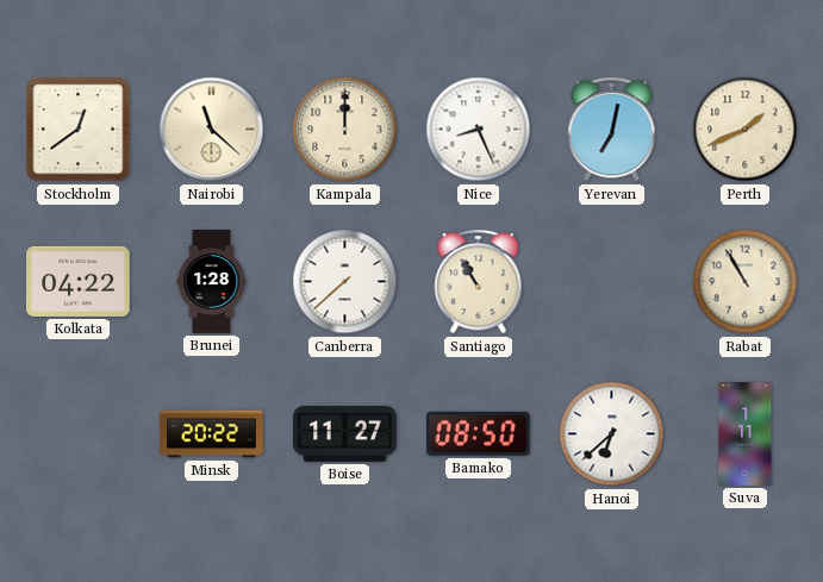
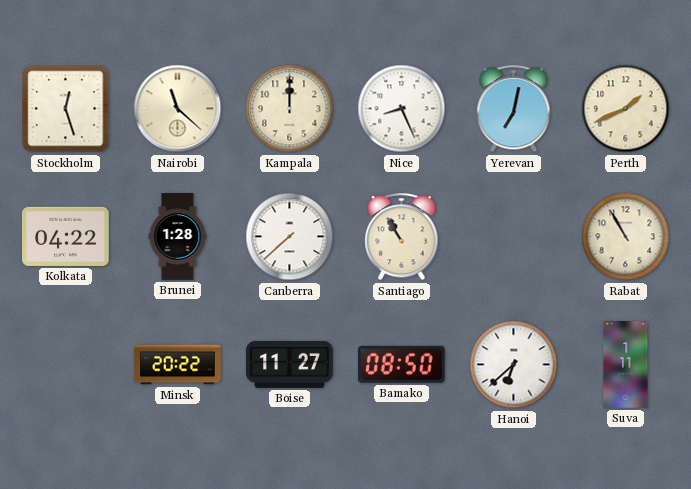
Stockholm: 12:39 -> 12:27
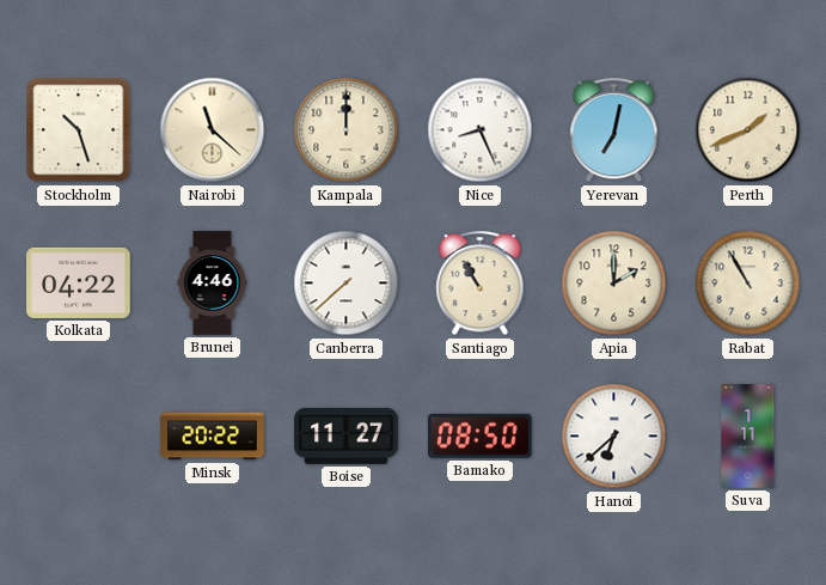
Stockholm: 12:27 -> 10:27
Brunei: 1:28 -> 4:46
Apia: none -> 2:00
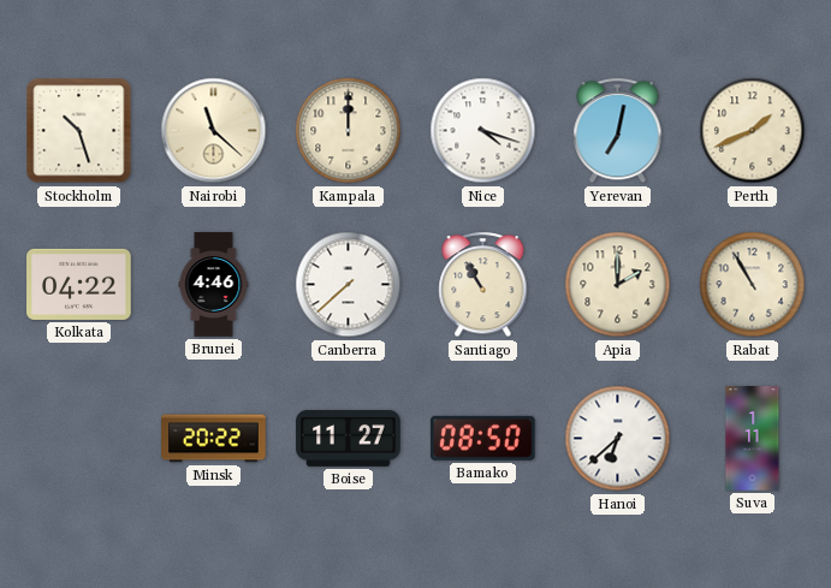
Nice: 8:26 -> 4:18
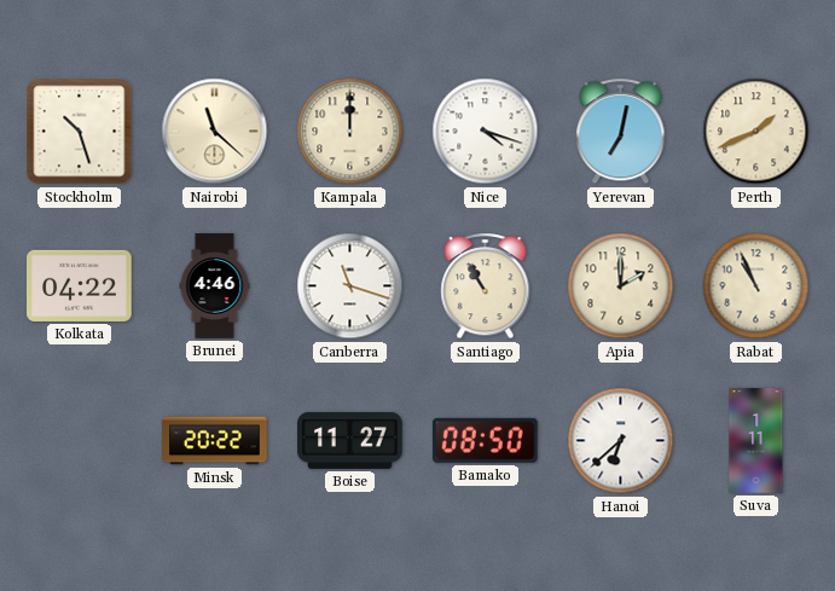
Canberra: 7:38 -> 11:18
Rabat: 10:55 -> 10:56
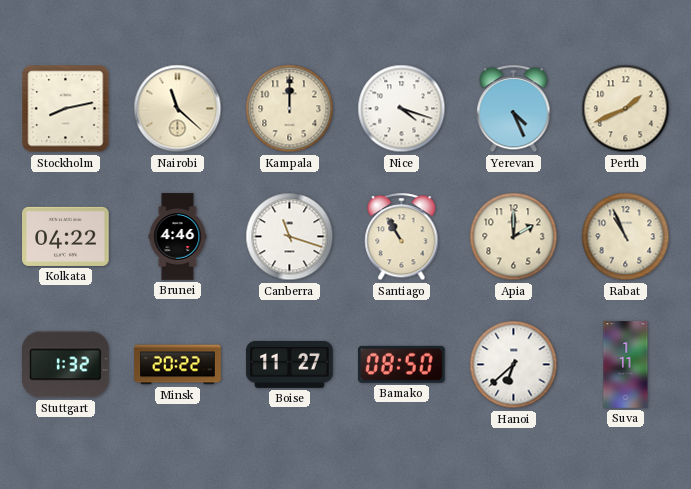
Stockholm: 10:27 -> 8:13
Yerevan: 7:02 -> 4:26
Stuttgart: none -> 1:32
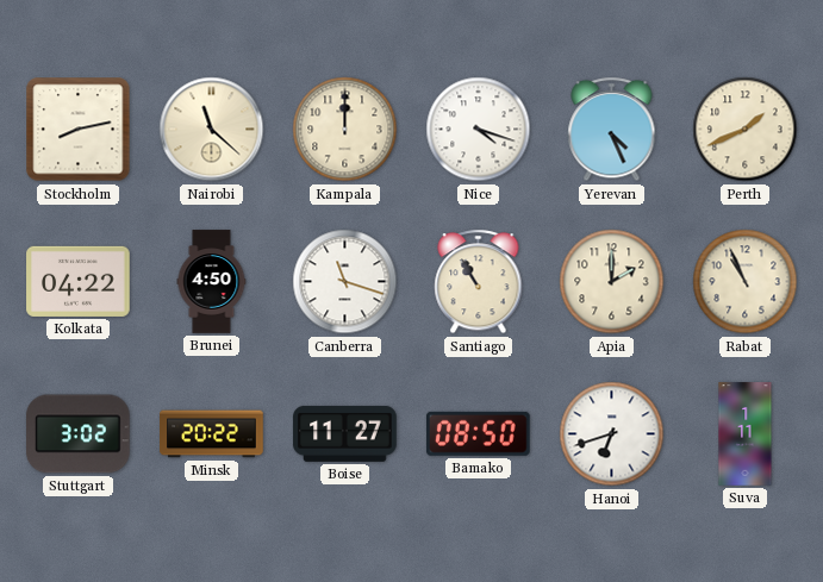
Brunei: 4:46 -> 4:50
Stuttgart: 1:32 -> 3:02
Hanoi: 6:38 -> 6:42
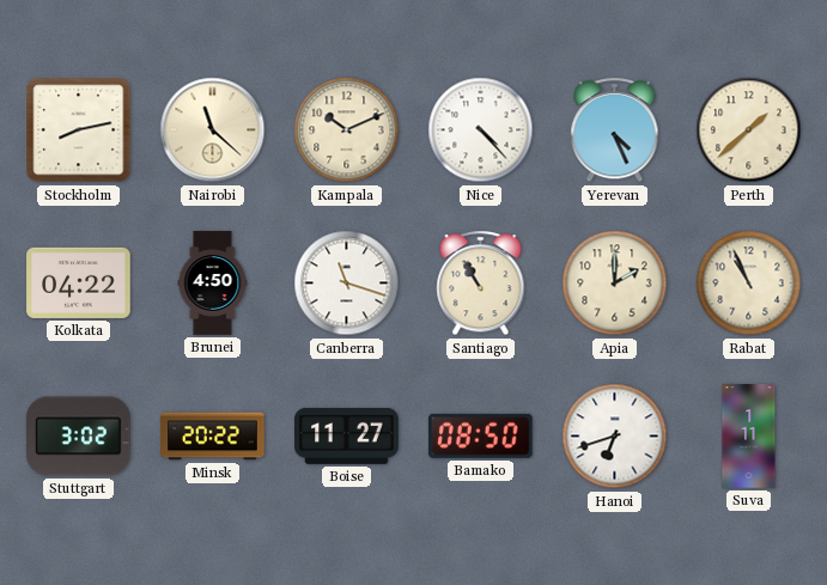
Kampala: 12:00 -> 10:11
Nice: 4:18 -> 4:23
Perth: 1:41 -> 1:38
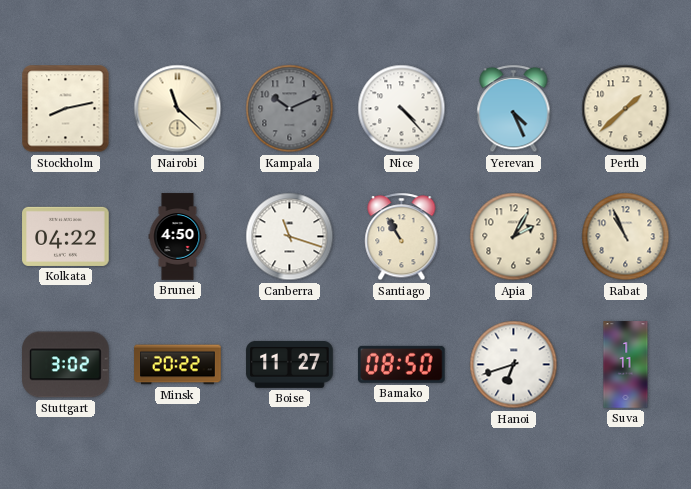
Kampala dial: cream -> grey
Apia: 2:00 -> 2:05
